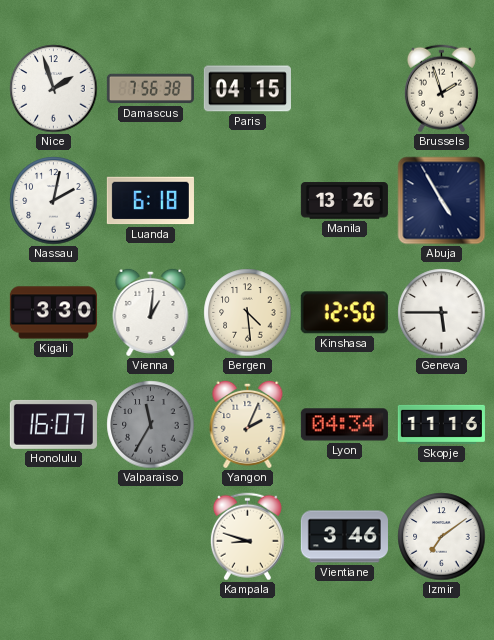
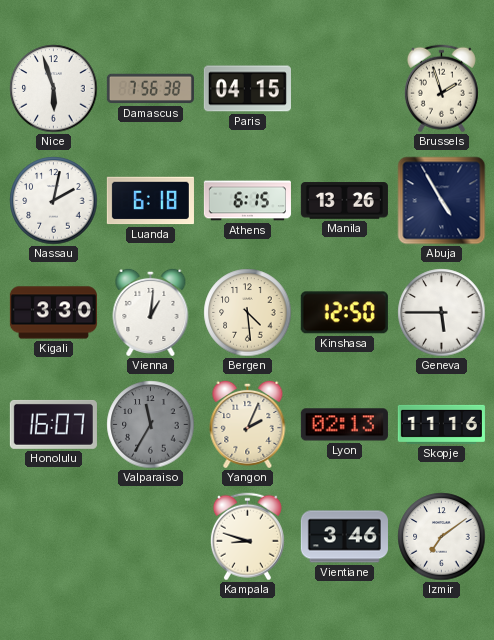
Nice: 1:57 -> 5:57
Athens: none -> 6:15
Lyon: 04:34 -> 02:13
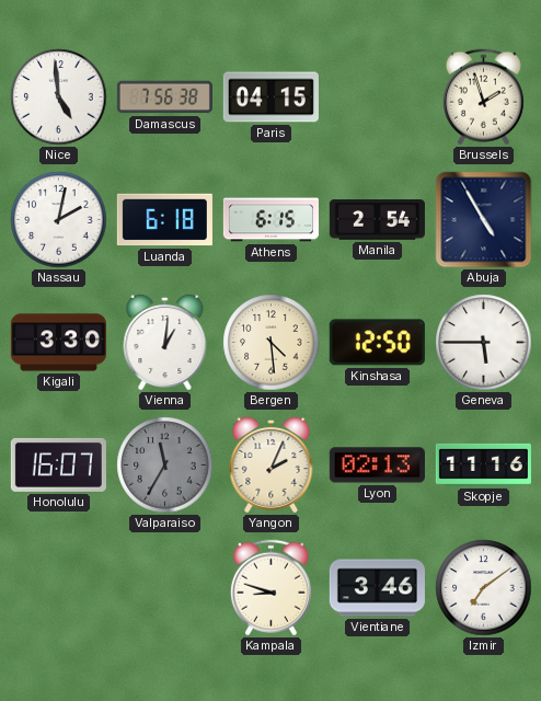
Nice: 5:57 -> 4:59
Manila: 13:26 -> 2:54
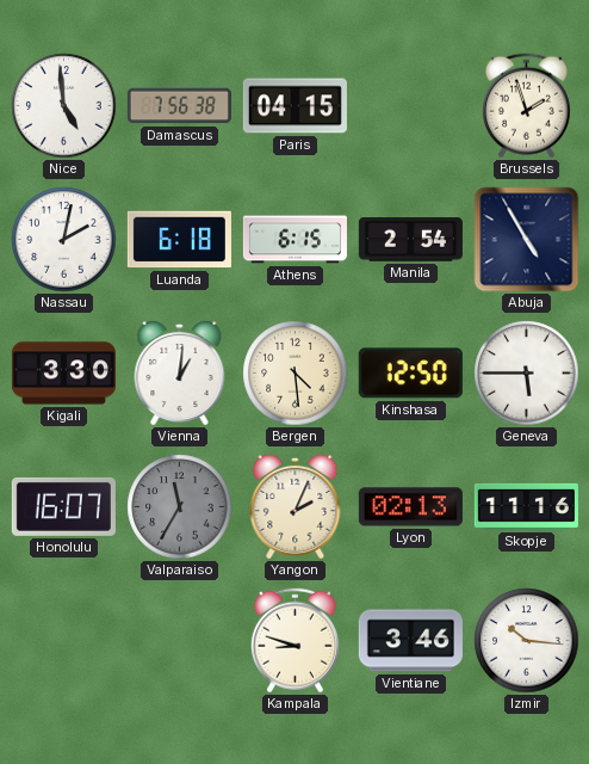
Izmir: 7:09 -> 10:16
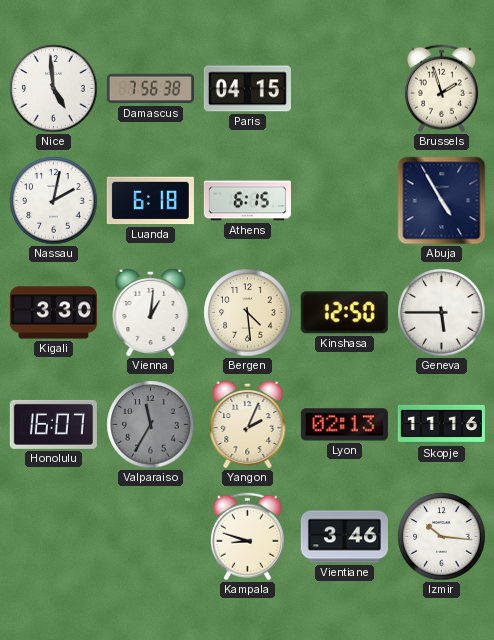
Manila: 2:54 -> none
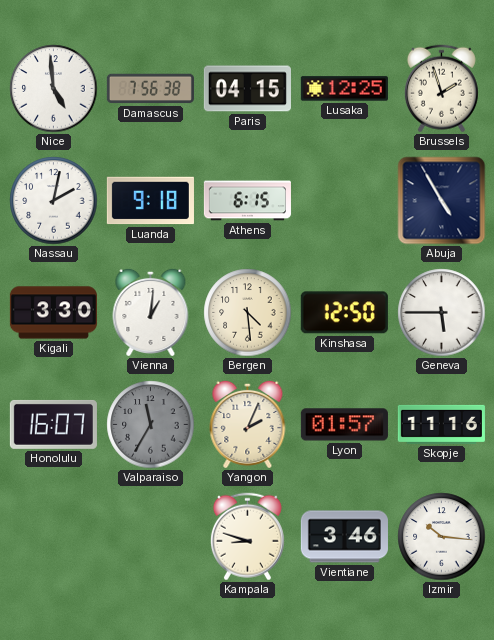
Lusaka: none -> 12:25
Luanda: 6:18 -> 9:18
Lyon: 02:13 -> 01:57
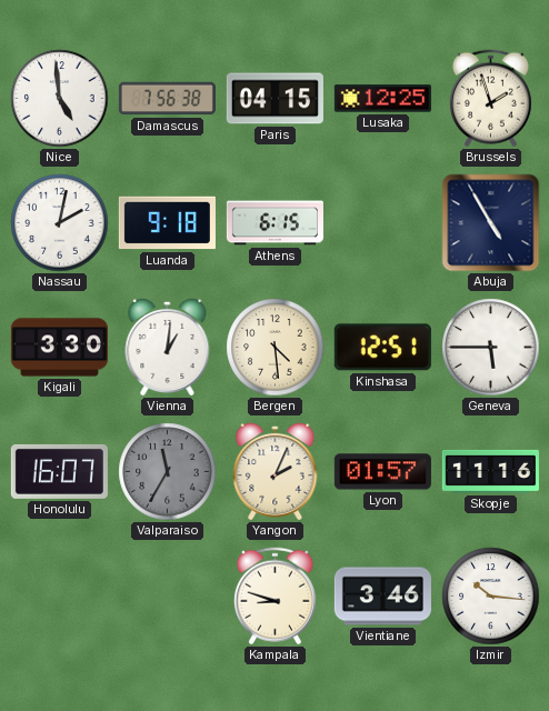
Kinshasa: 12:50 -> 12:51
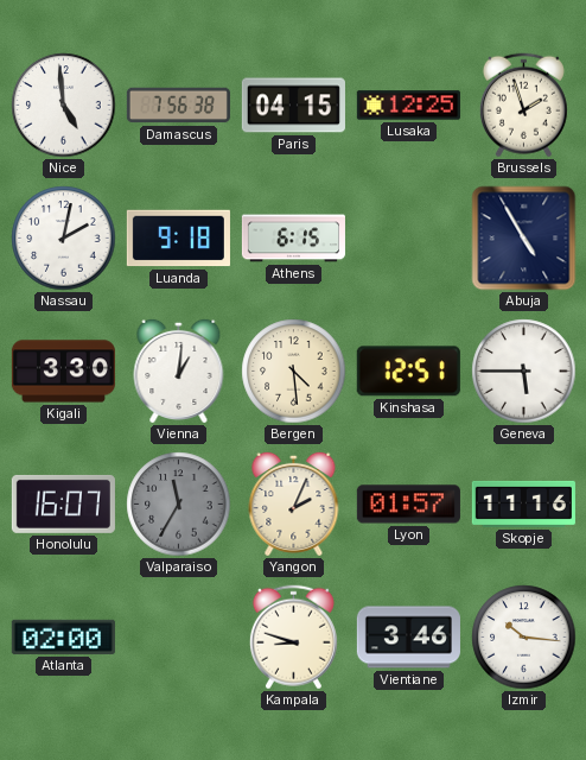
Atlanta: none -> 02:00
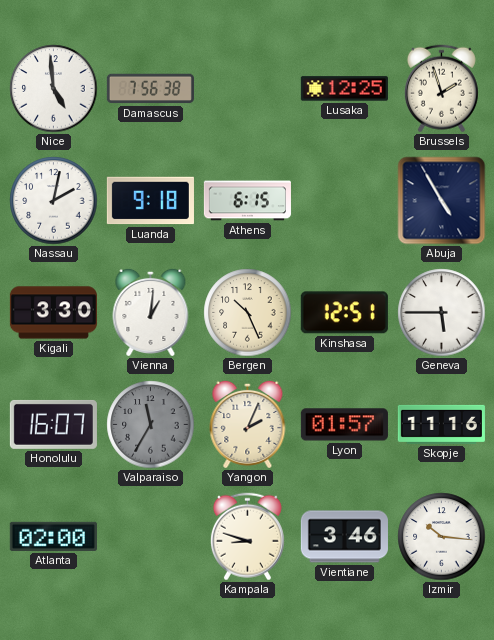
Paris: 04:15 -> none
Bergen: 4:29 -> 10:26
